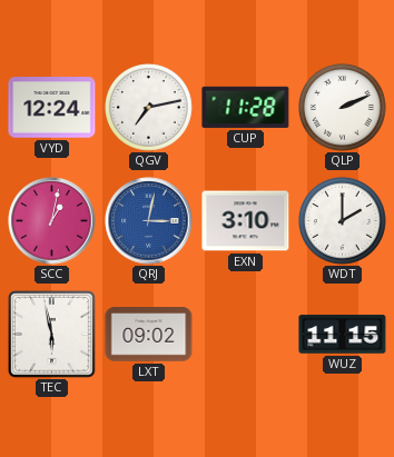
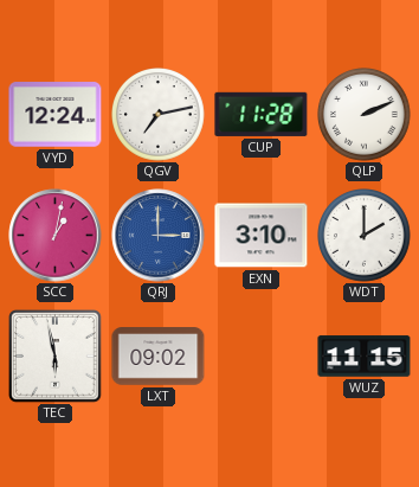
QRJ: 3:02 -> 3:00
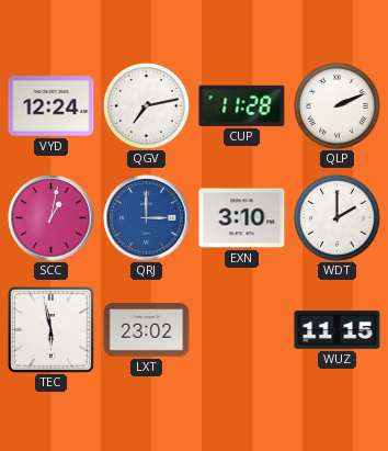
LXT: 09:02 -> 23:02
